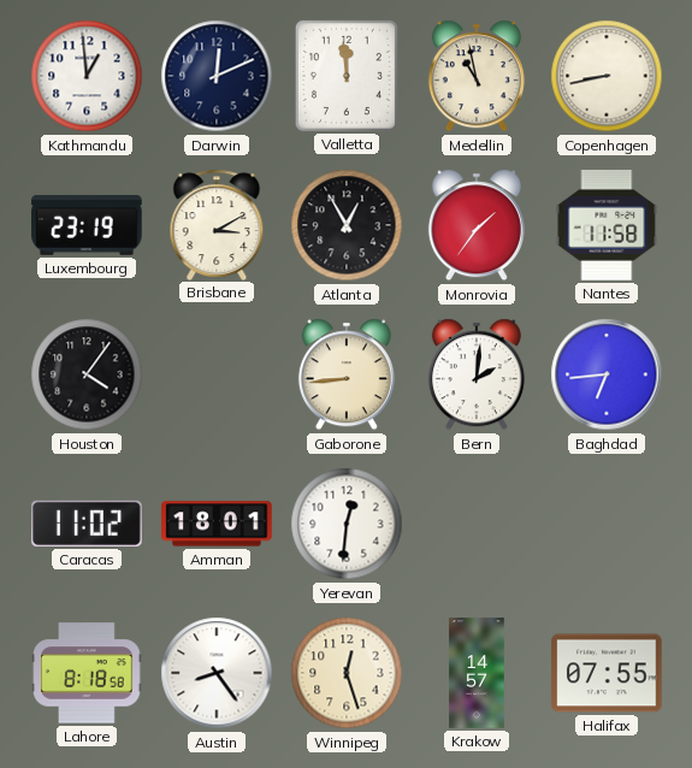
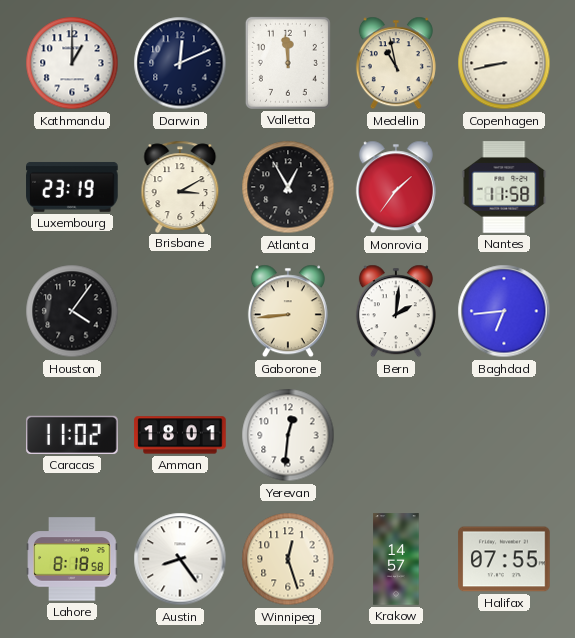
Kathmandu: 12:59 -> 1:00
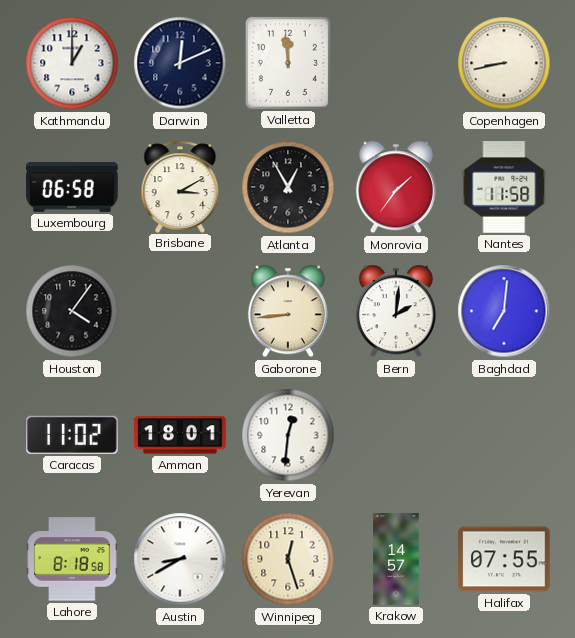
Medellin: 10:58 -> none
Luxembourg: 23:19 -> 06:58
Baghdad: 6:44 -> 7:01
Austin: 8:24 -> 8:40
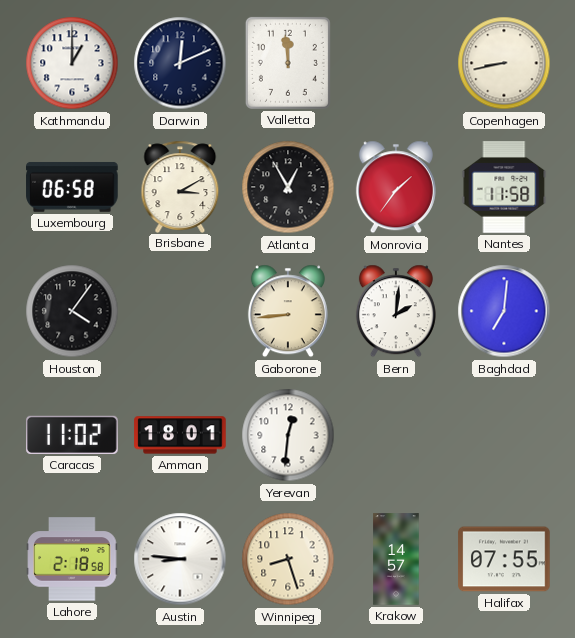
Lahore: 8:18 -> 2:18
Austin: 8:40 -> 8:46
Winnipeg: 12:27 -> 8:27
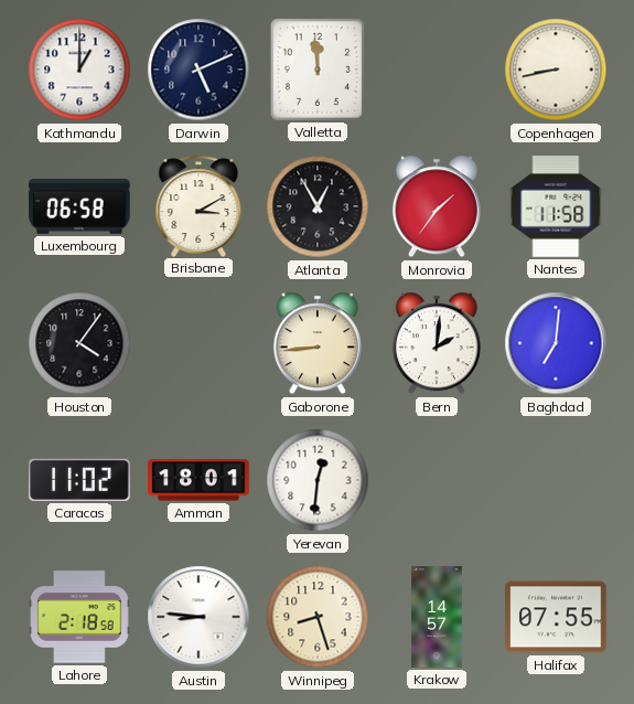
Darwin: 12:11 -> 5:11
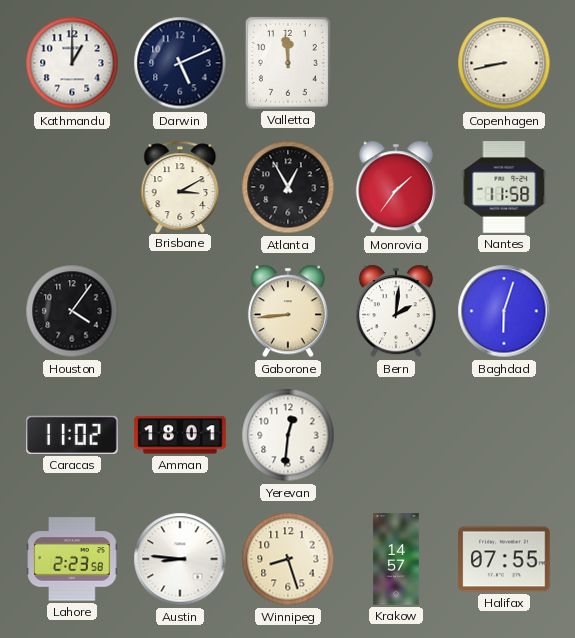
Luxembourg: 06:58 -> none
Baghdad: 7:01 -> 6:03
Lahore: 2:18 -> 2:23
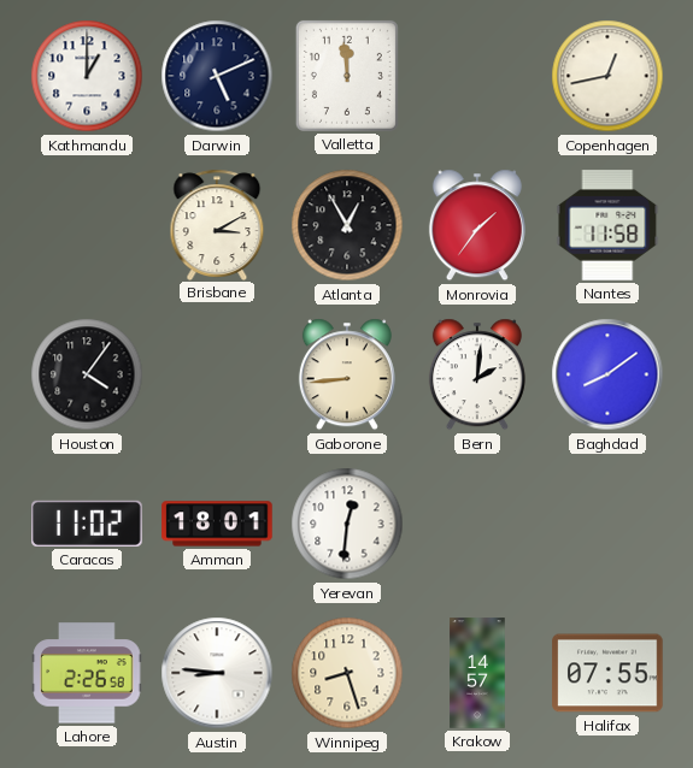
Copenhagen: 8:43 -> 12:43
Baghdad: 6:03 -> 8:09
Lahore: 2:23 -> 2:26
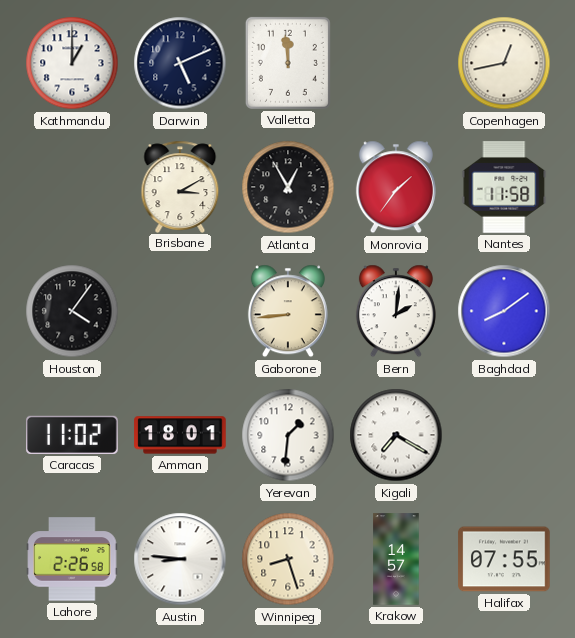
Yerevan: 12:31 -> 1:31
Kigali: none -> 7:20
